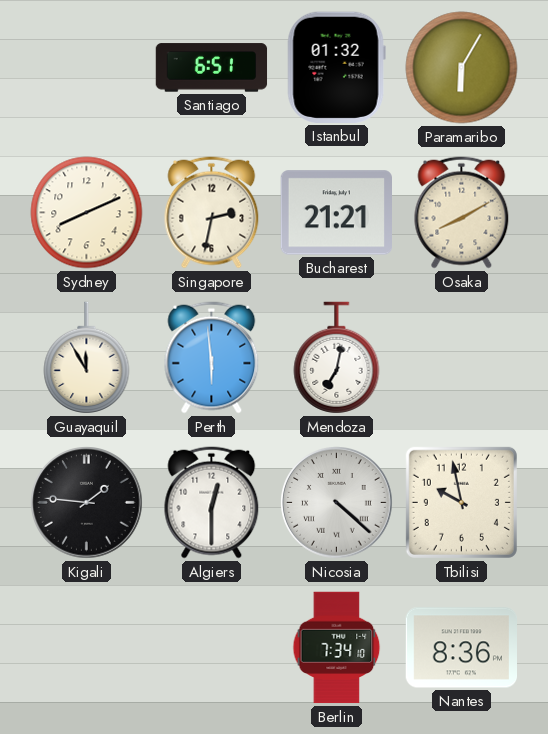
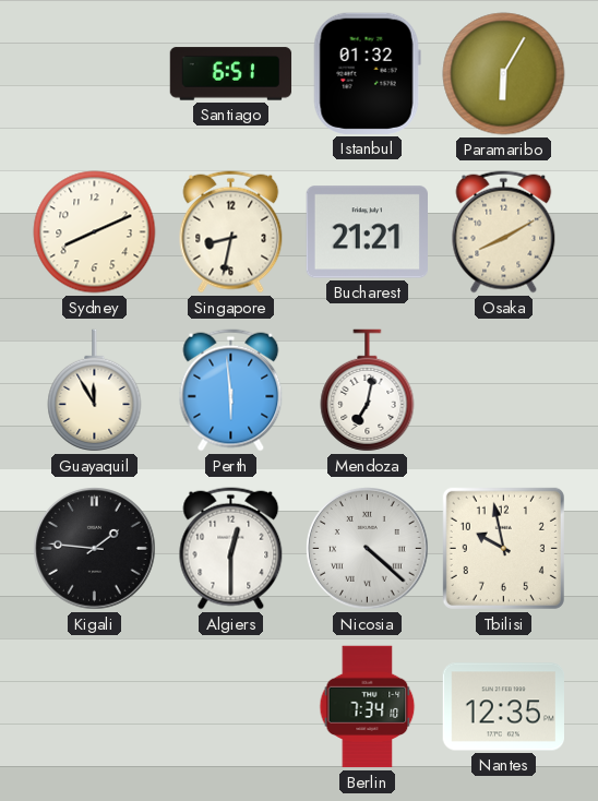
Singapore: 2:32 -> 8:32
Nantes: 8:36 -> 12:35
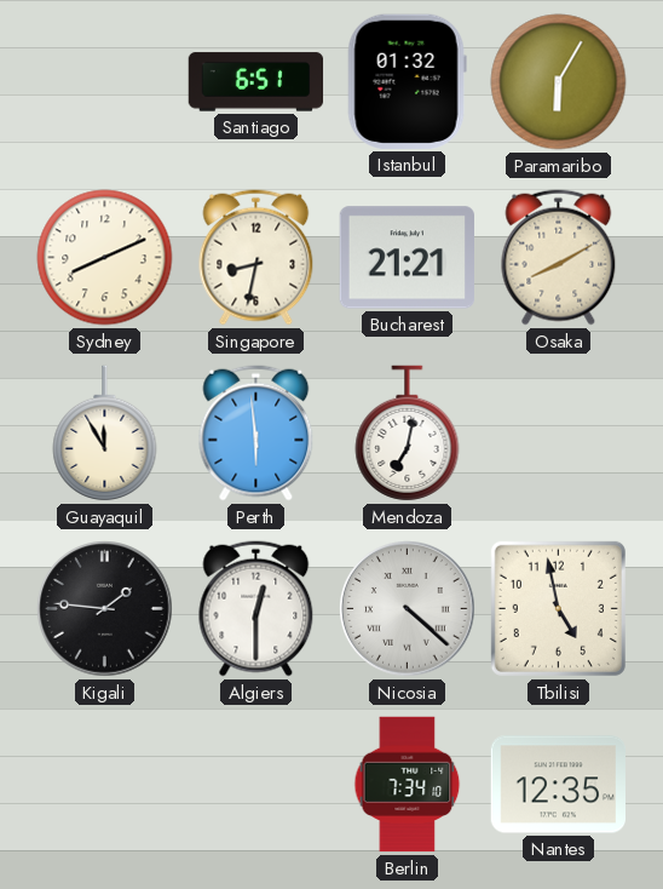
Tbilisi: 9:58 -> 4:58
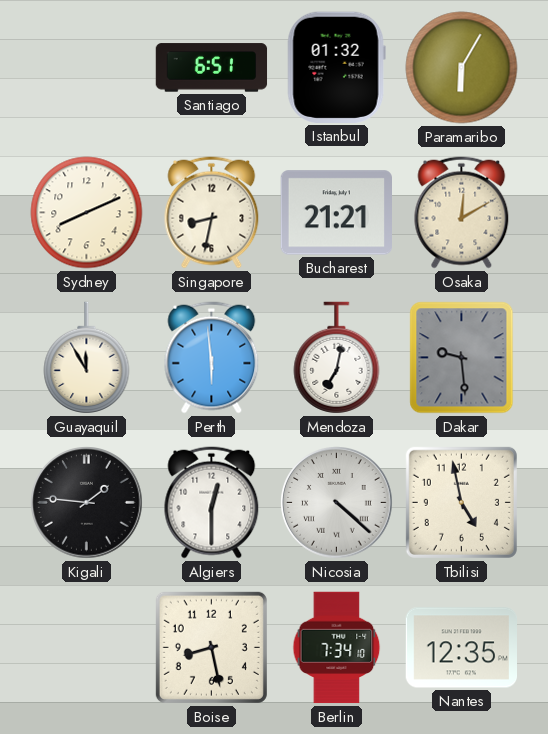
Osaka: 8:10 -> 12:10
Dakar: none -> 9:29
Boise: none -> 8:28
